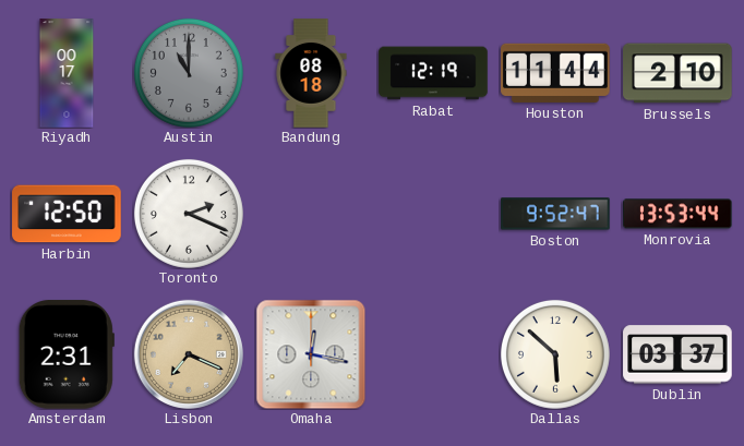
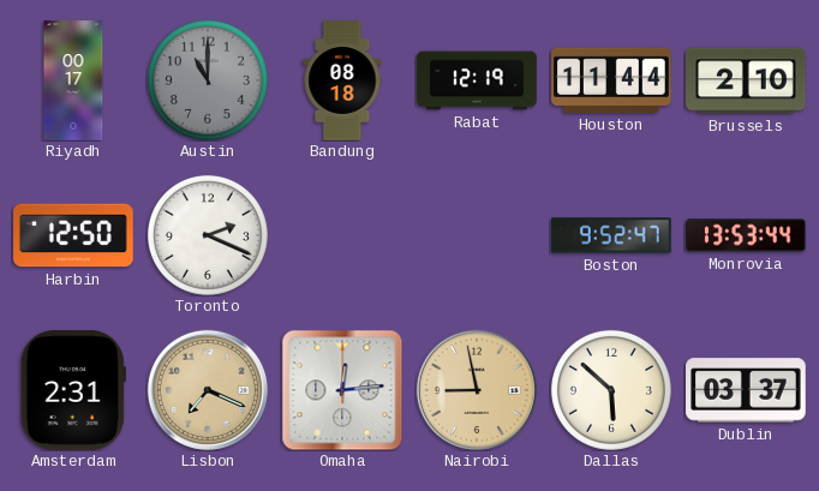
Omaha: 12:17 -> 12:14
Nairobi: none -> 8:58
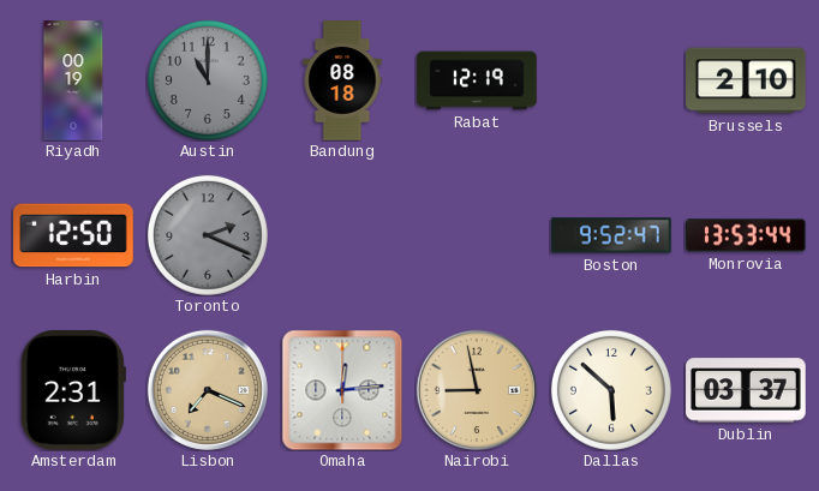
Riyadh: 00:17 -> 00:19
Houston: 11:44 -> none
Toronto dial: white -> grey
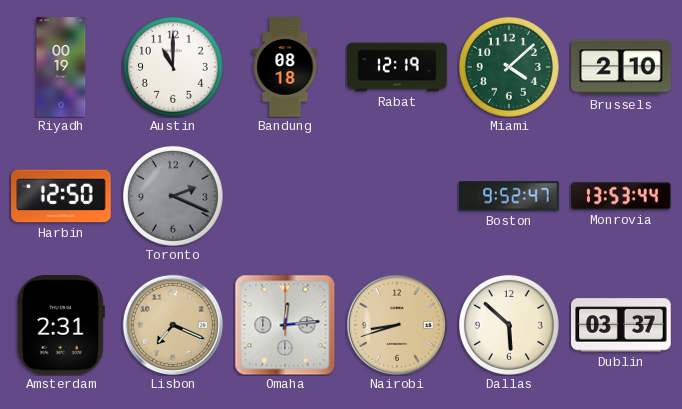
Austin dial: grey -> white
Miami: none -> 4:08
Nairobi: 8:58 -> 8:42
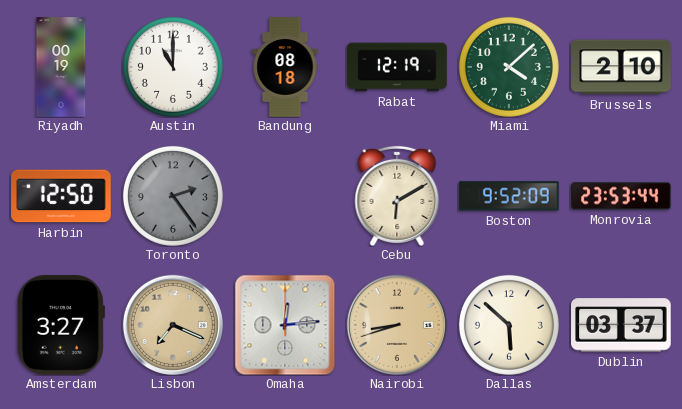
Toronto: 2:19 -> 2:24
Cebu: none -> 6:10
Boston: 9:52:47 -> 9:52:09
Monrovia: 13:53 -> 23:53
Amsterdam: 2:31 -> 3:27
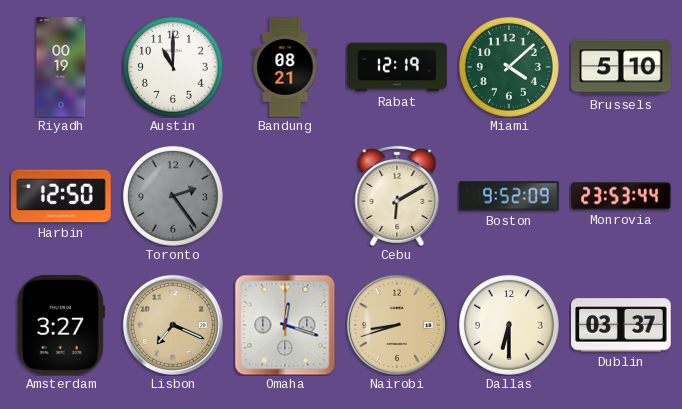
Bandung: 08:18 -> 08:21
Brussels: 2:10 -> 5:10
Omaha: 12:14 -> 12:18
Dallas: 5:52 -> 6:30
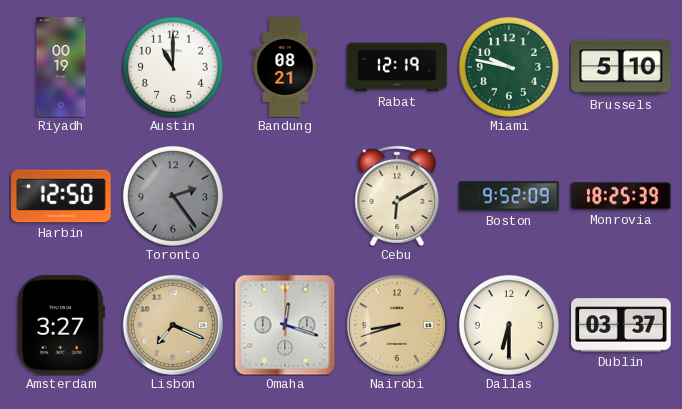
Miami: 4:08 -> 9:47
Monrovia: 23:53 -> 18:25
